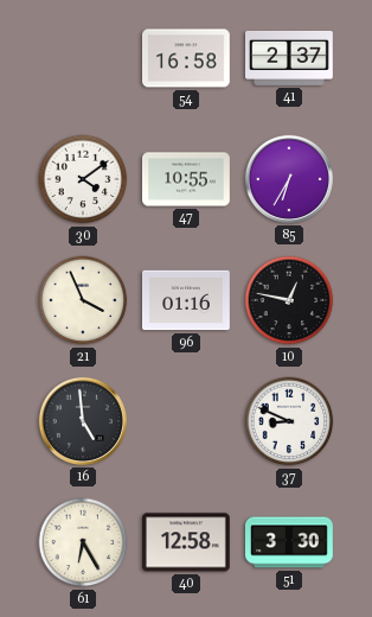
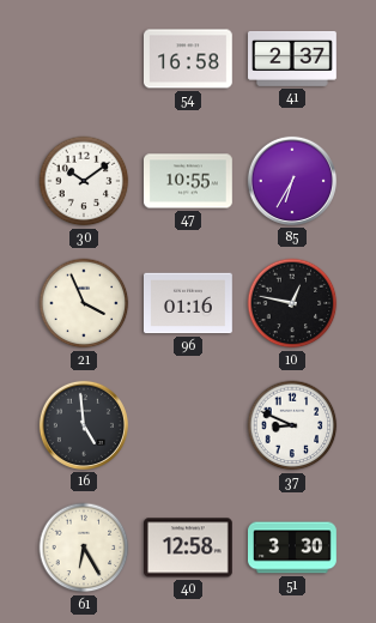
30: 4:09 -> 10:09
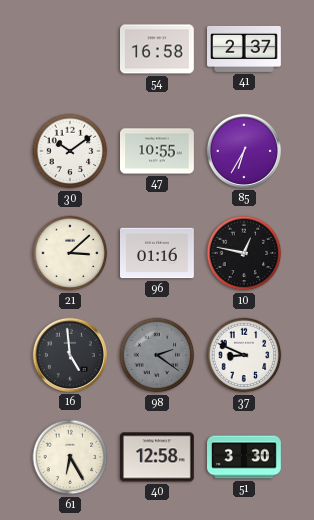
21: 3:56 -> 3:08
98: none -> 2:21
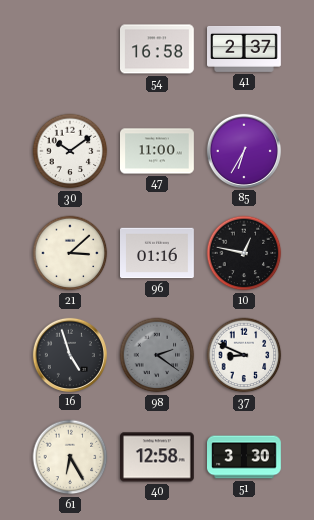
47: 10:55 -> 11:00
16: 4:59 -> 4:57
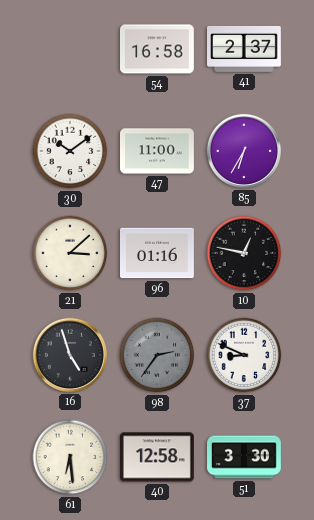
98: 2:21 -> 2:36
61: 6:25 -> 6:29
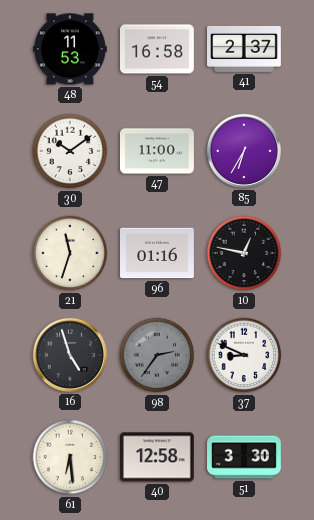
48: none -> 11:53
21: 3:08 -> 11:33
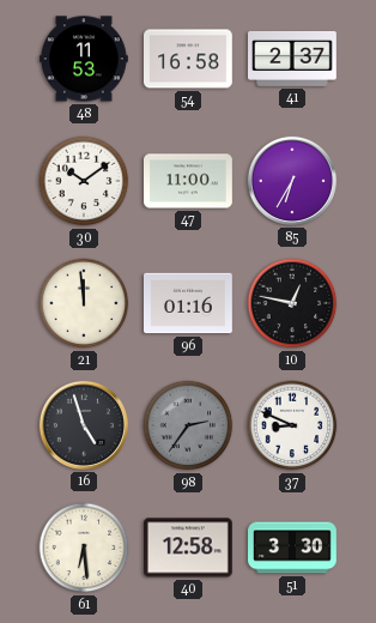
21: 11:33 -> 11:59
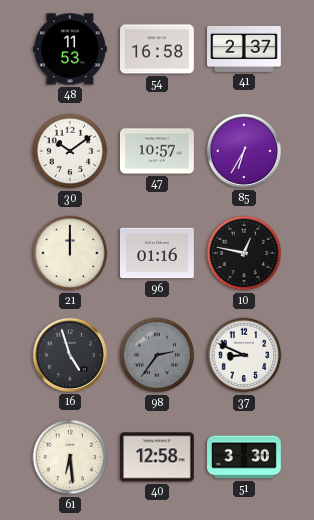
47: 11:00 -> 10:57
21: 11:59 -> 12:00
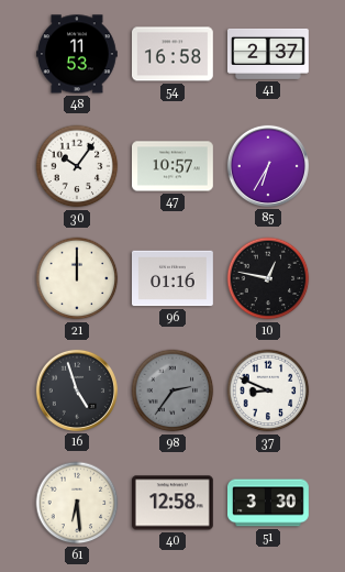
30: 10:09 -> 10:06
